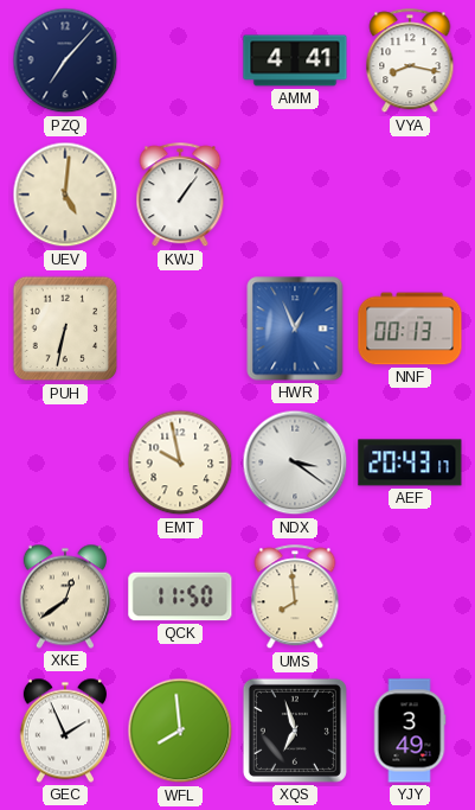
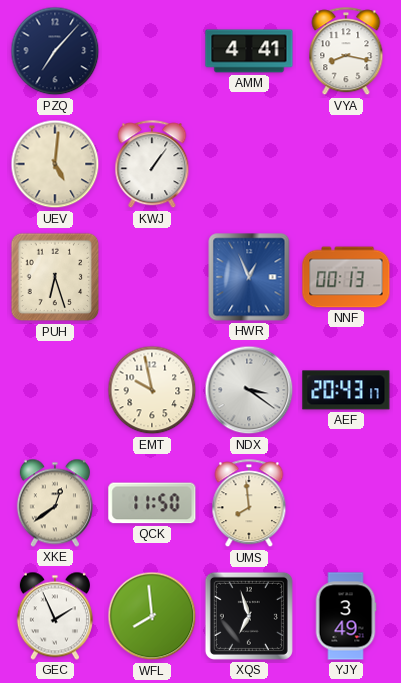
PUH: 6:32 -> 6:27
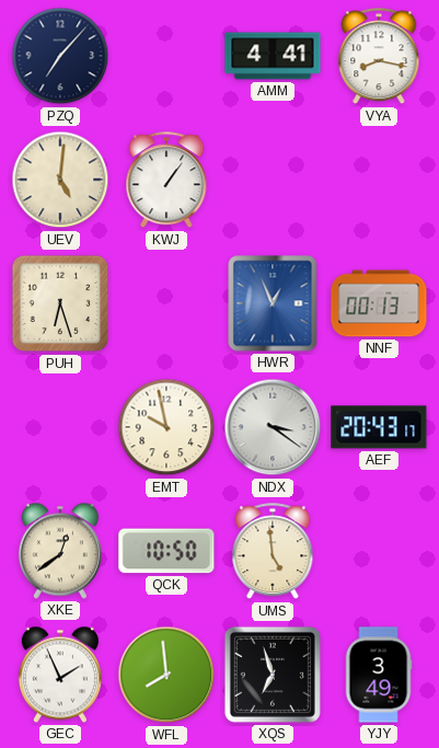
QCK: 11:50 -> 10:50
UMS: 7:59 -> 4:59
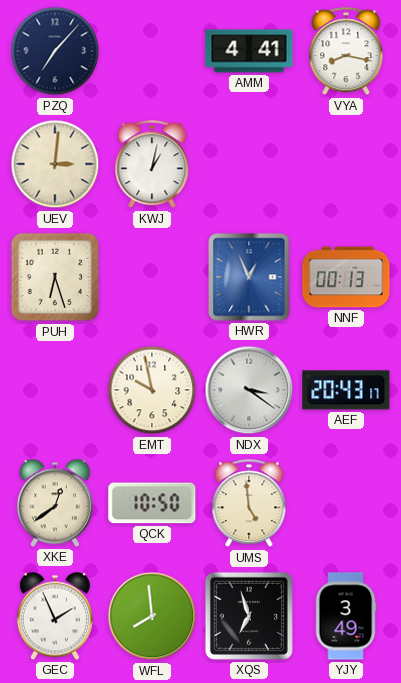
UEV: 5:01 -> 3:01
KWJ: 1:06 -> 1:02
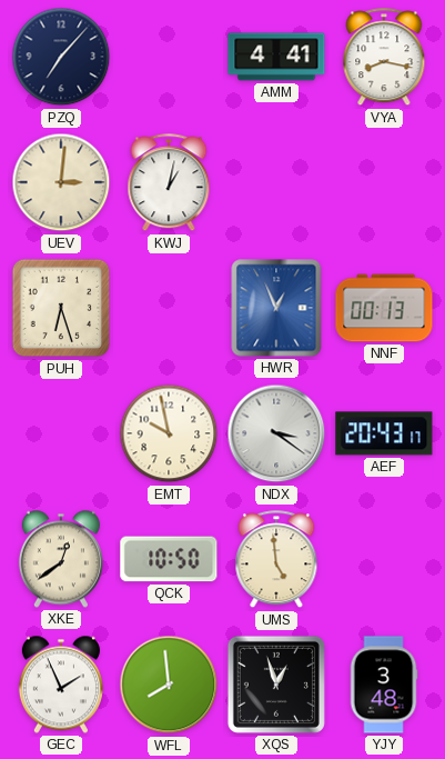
XQS: 6:57 -> 12:57
YJY: 3:49 -> 3:48
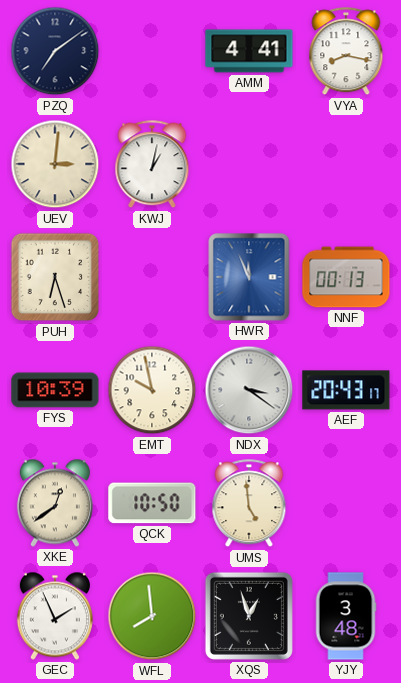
PZQ: 7:07 -> 7:09
HWR: 12:56 -> 11:56
FYS: none -> 10:39
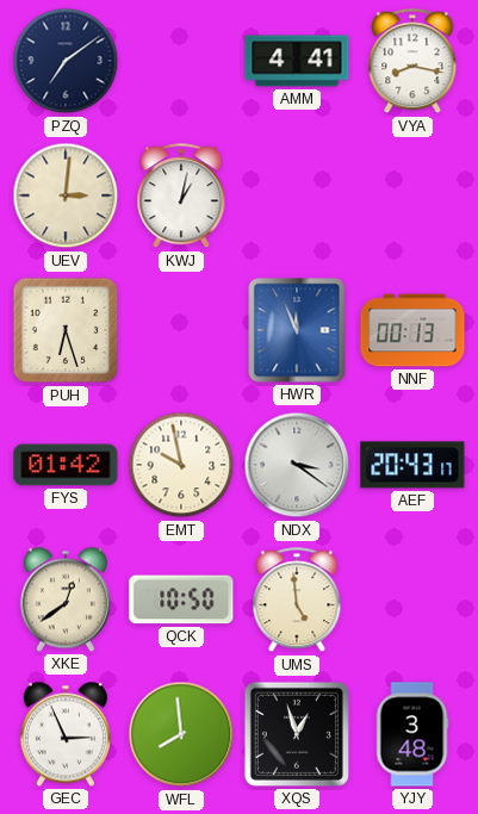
FYS: 10:39 -> 01:42
GEC: 1:56 -> 2:56
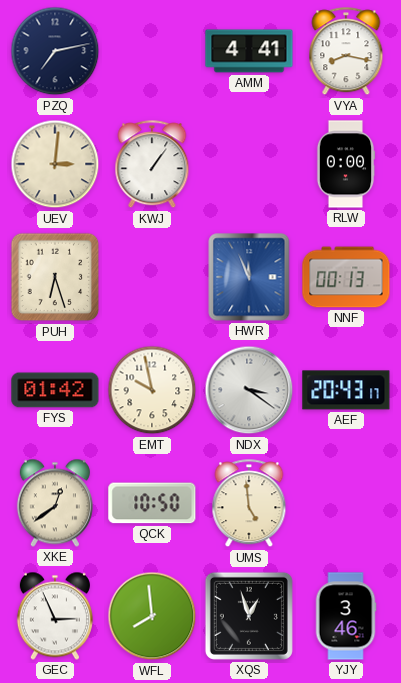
PZQ: 7:09 -> 7:13
KWJ: 1:02 -> 1:06
RLW: none -> 0:00
YJY: 3:48 -> 3:46
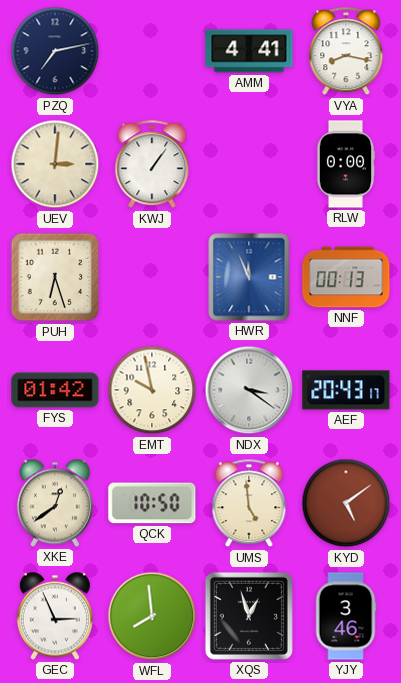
KYD: none -> 5:09
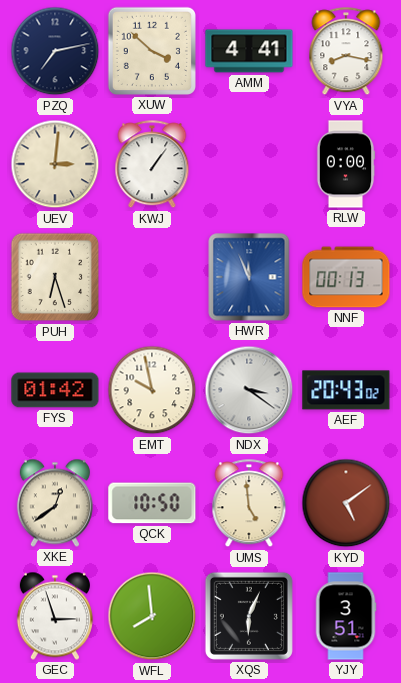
XUW: none -> 3:52
AEF: 20:43:17 -> 20:43:02
GEC: 2:56 -> 2:57
XQS: 12:57 -> 6:04
YJY: 3:46 -> 3:51
